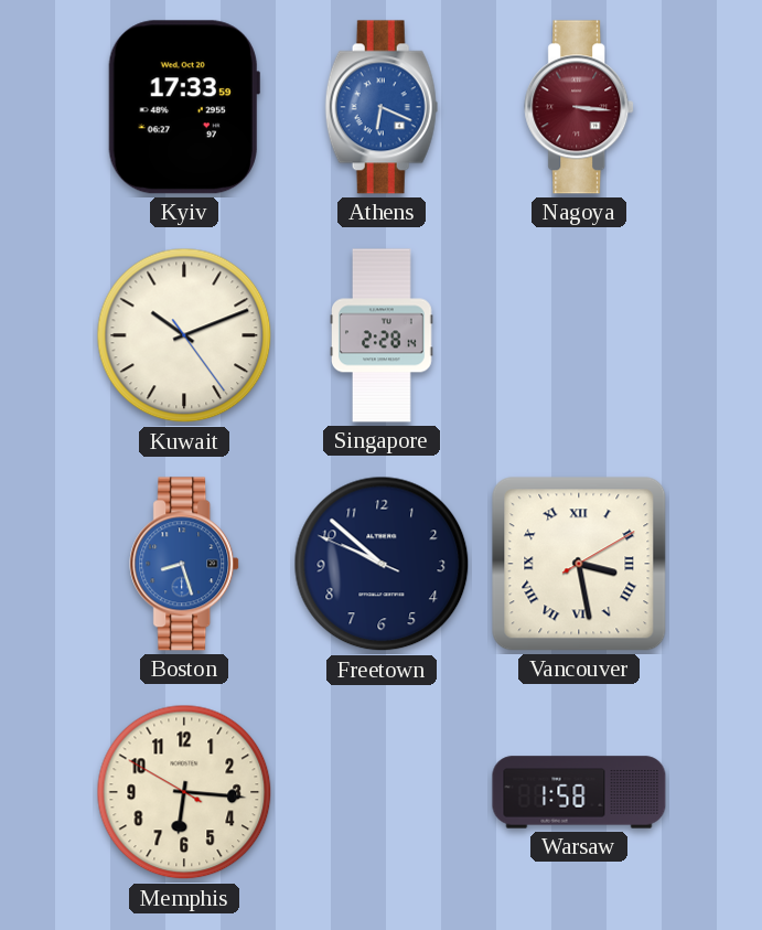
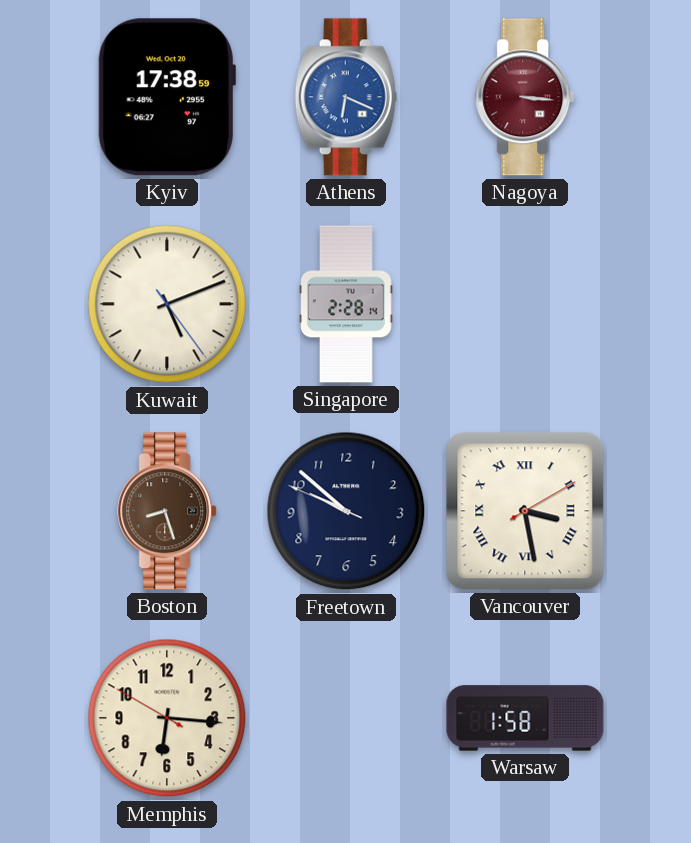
Kyiv: 17:33 -> 17:38
Kuwait: 10:11 -> 5:11
Boston dial: blue -> brown
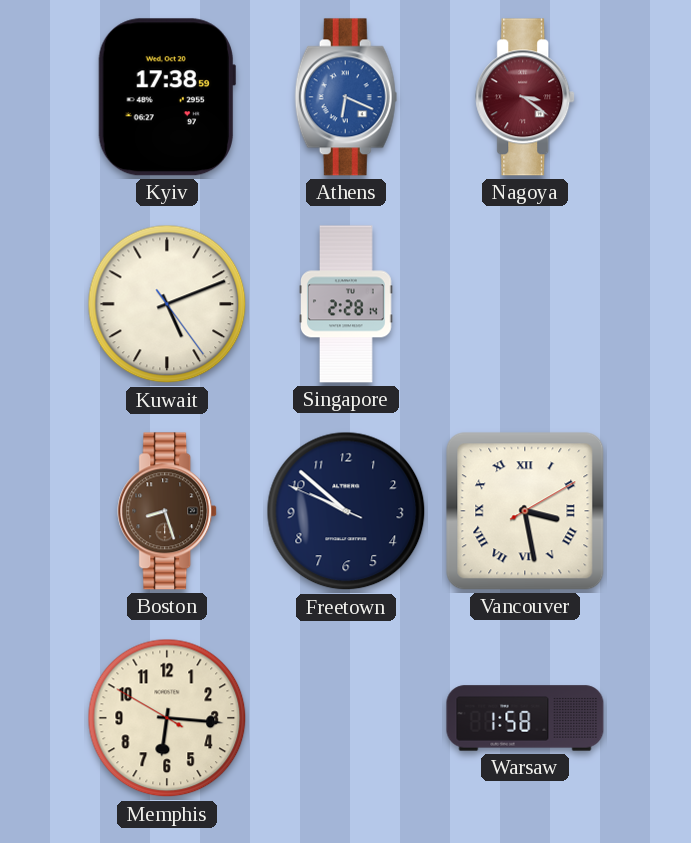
Nagoya: 3:16 -> 3:21
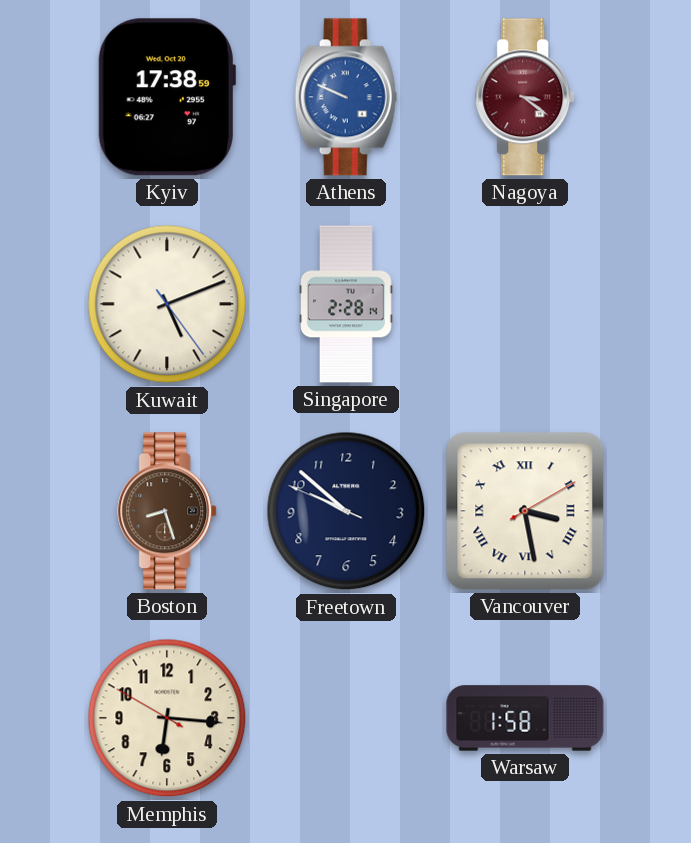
Athens: 6:19 -> 9:49
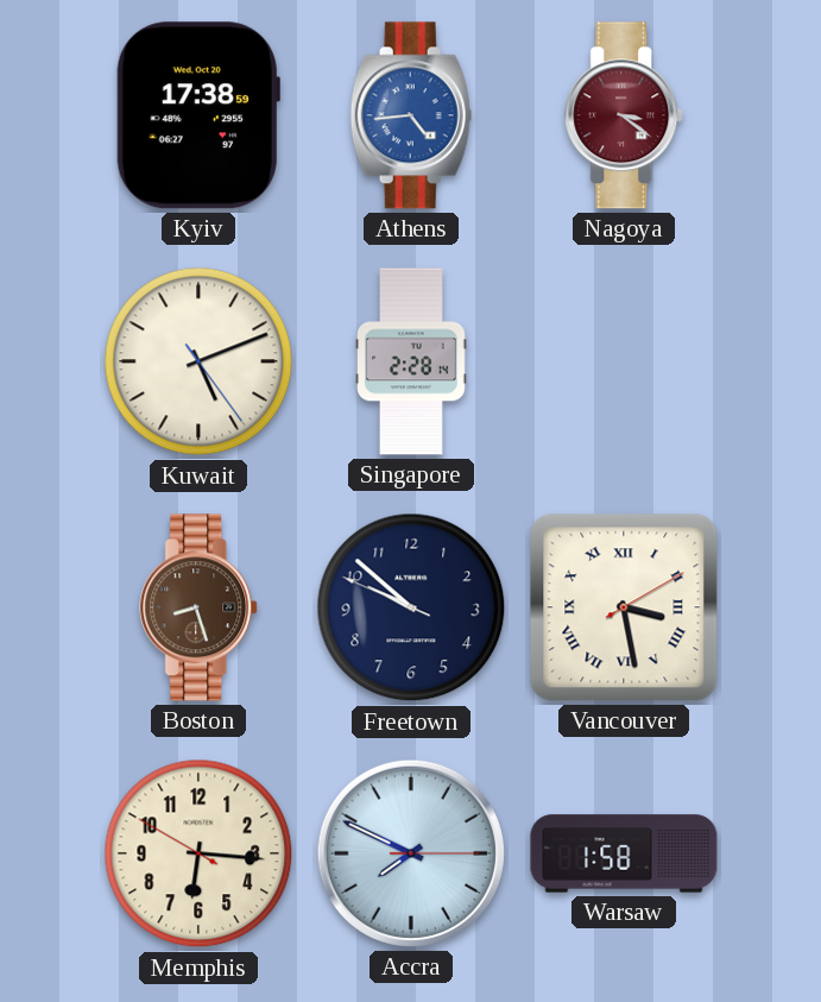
Athens: 9:49 -> 4:44
Accra: none -> 7:49
